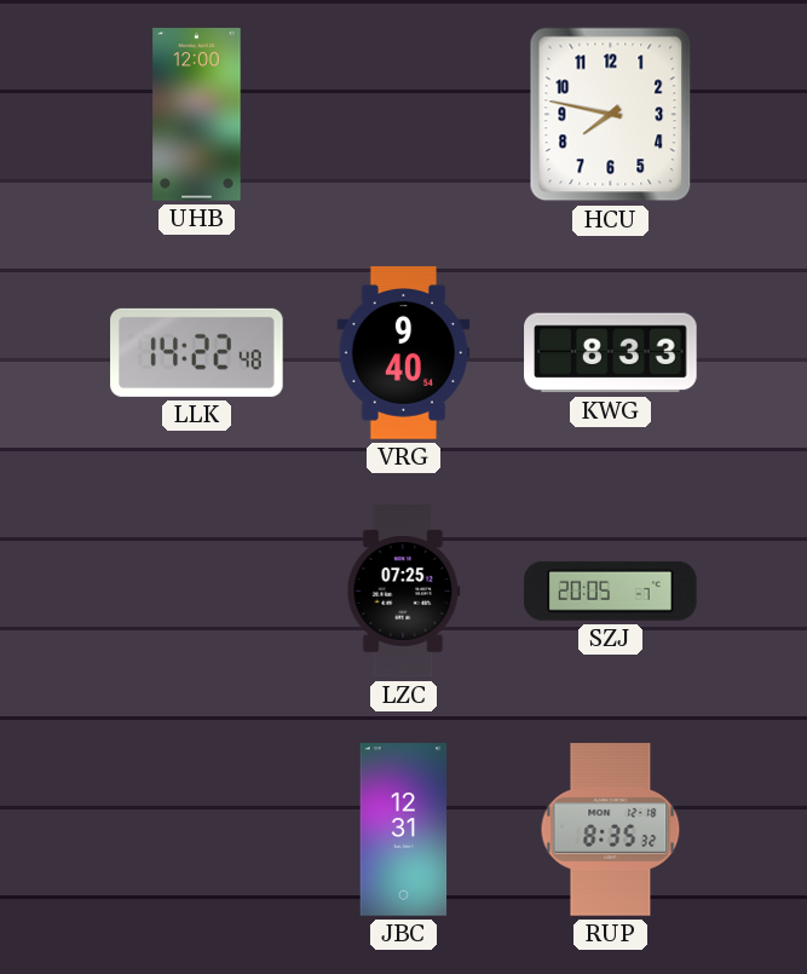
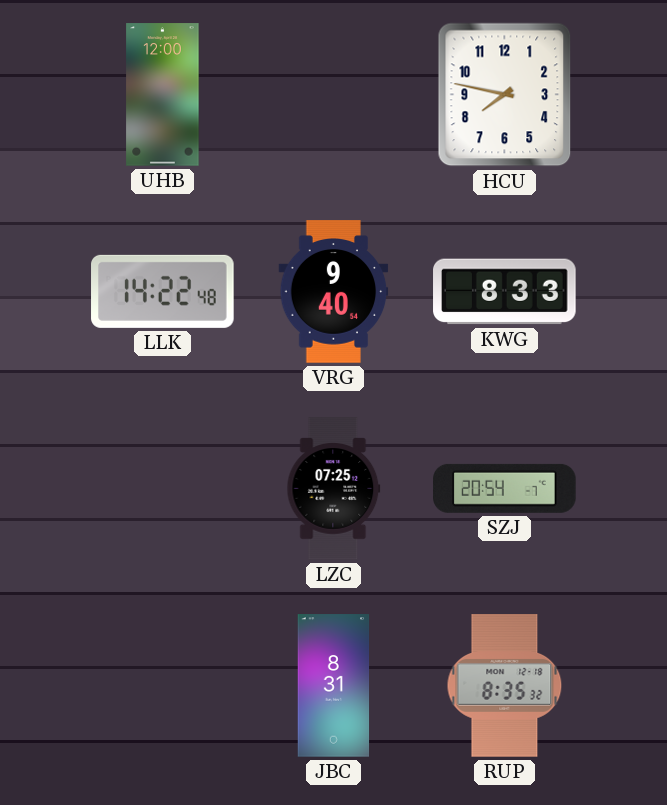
SZJ: 20:05 -> 20:54
JBC: 12:31 -> 8:31
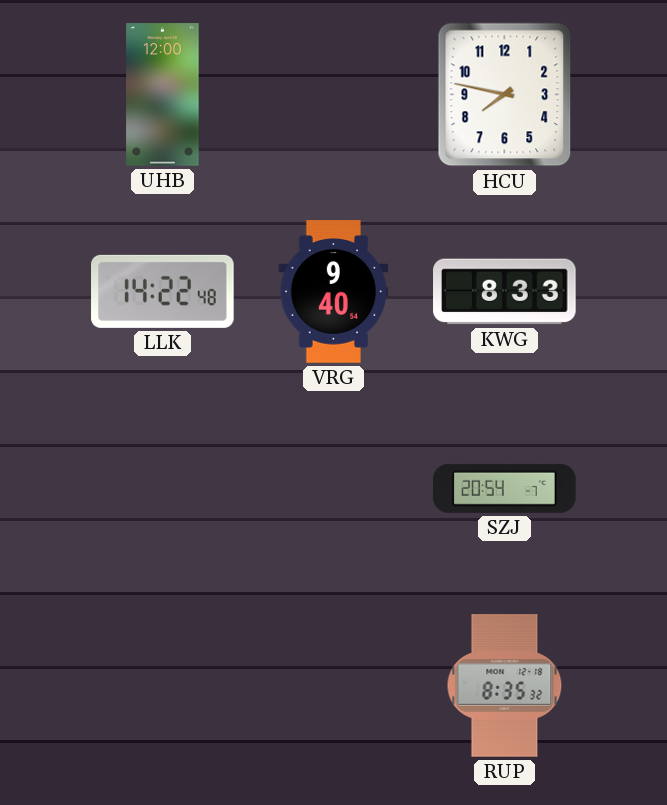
LZC: 07:25 -> none
JBC: 8:31 -> none
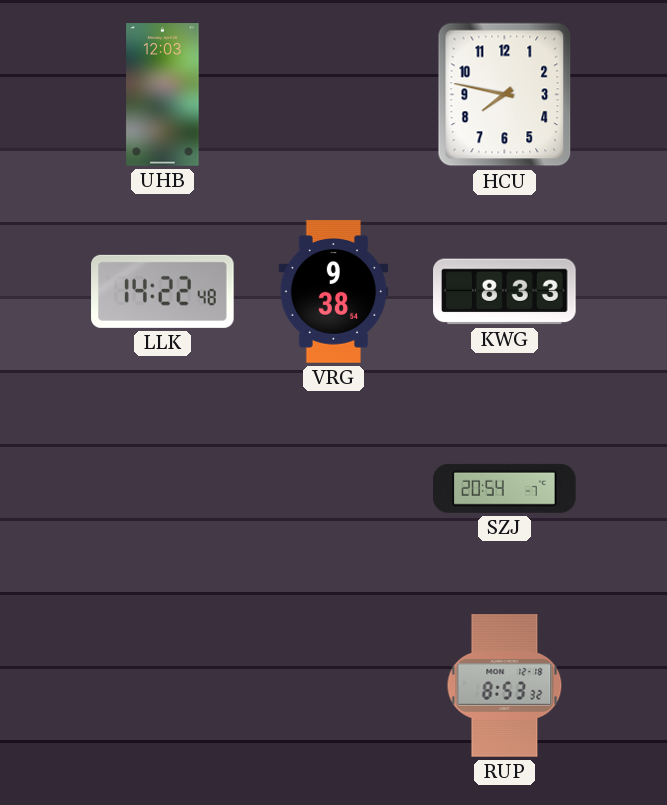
UHB: 12:00 -> 12:03
VRG: 9:40 -> 9:38
RUP: 8:35 -> 8:53
